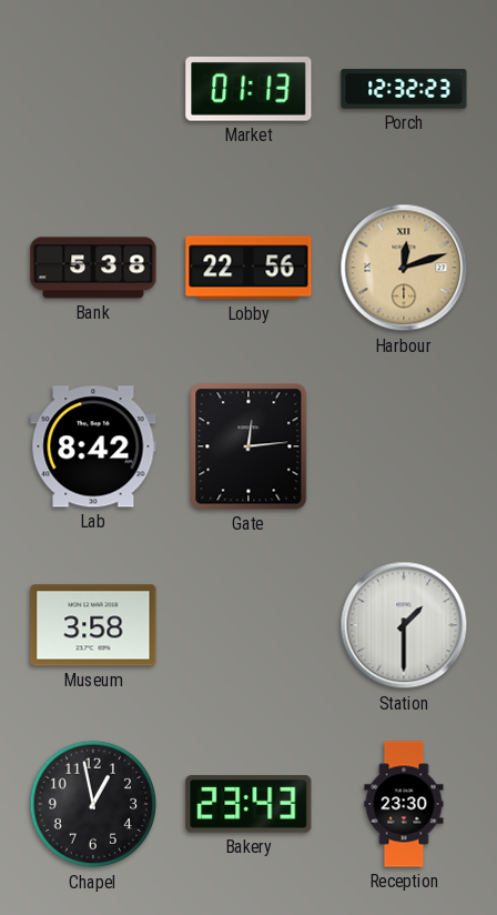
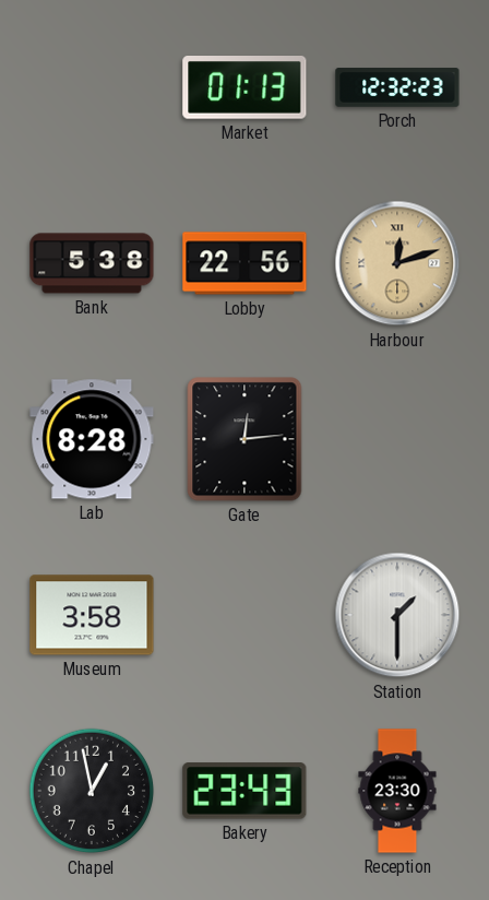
Lab: 8:42 -> 8:28
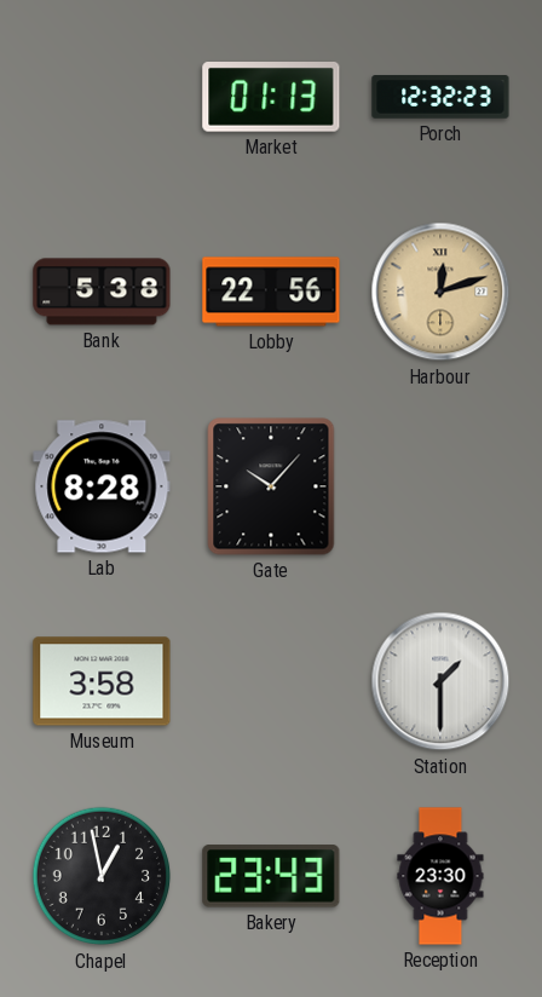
Gate: 12:14 -> 10:07
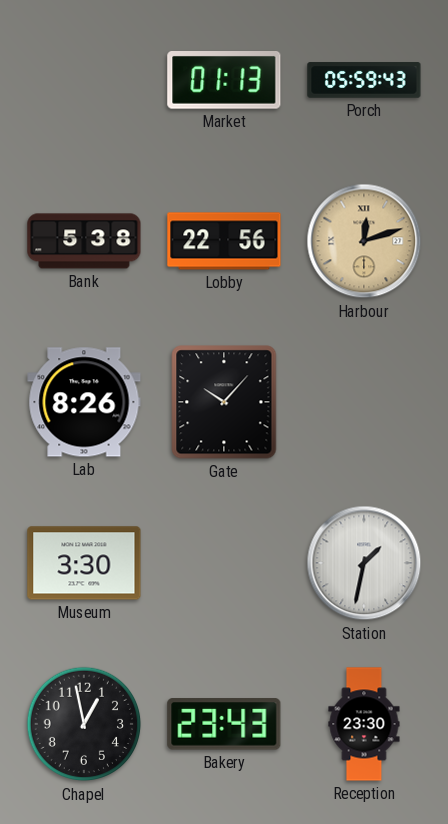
Porch: 12:32 -> 05:59
Lab: 8:28 -> 8:26
Museum: 3:58 -> 3:30
Station: 1:30 -> 1:32
